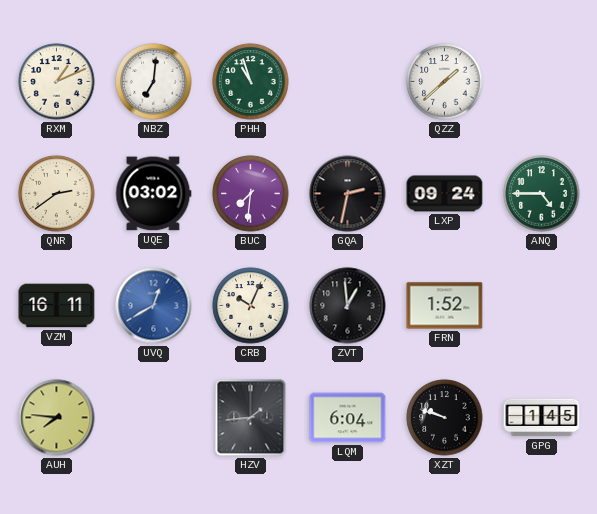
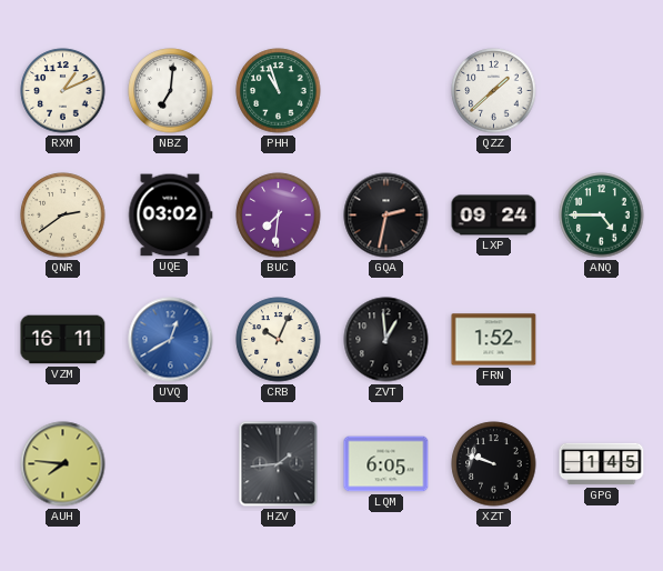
LQM: 6:04 -> 6:05
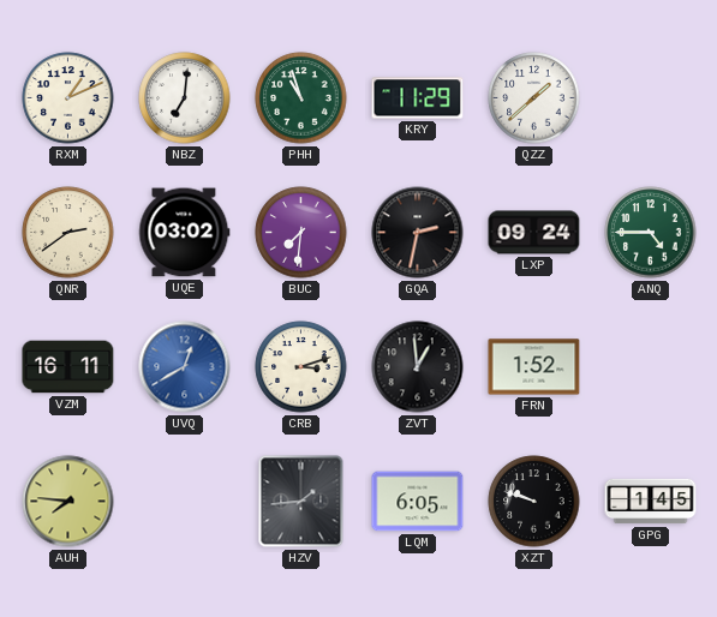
KRY: none -> 11:29
CRB: 10:04 -> 3:12
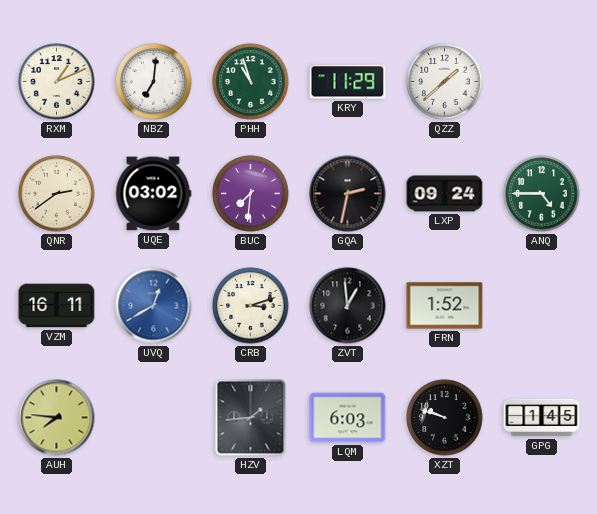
LQM: 6:05 -> 6:03
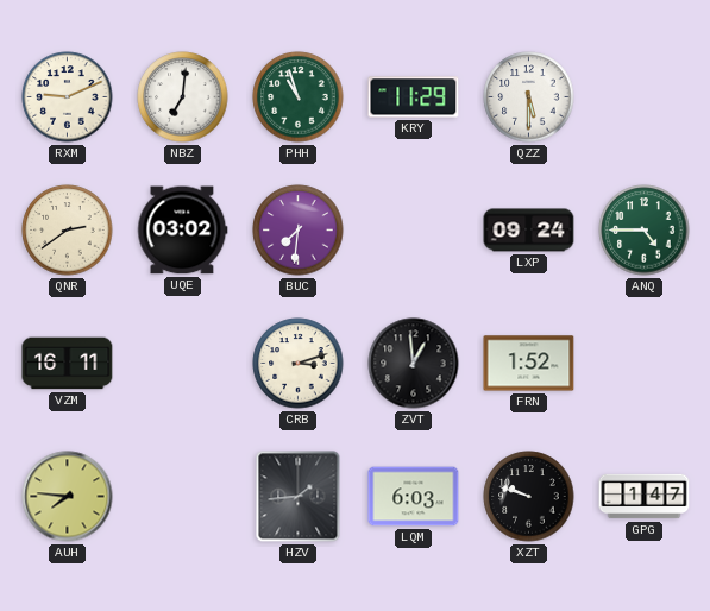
RXM: 1:11 -> 9:11
QZZ: 1:38 -> 5:30
GQA: 2:32 -> none
UVQ: 12:40 -> none
GPG: 1:45 -> 1:47
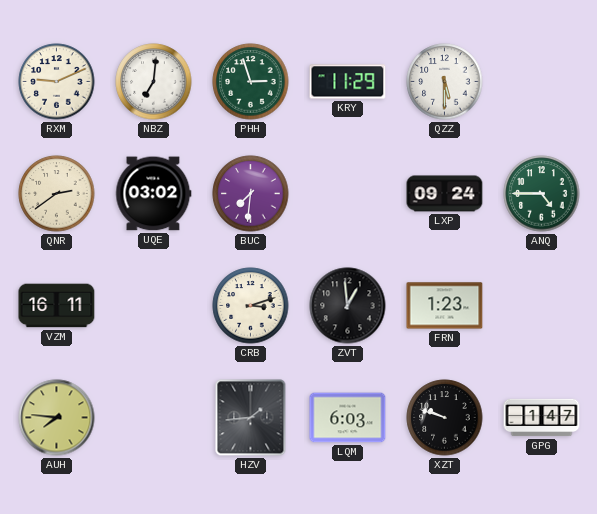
PHH: 10:57 -> 2:57
FRN: 1:52 -> 1:23
